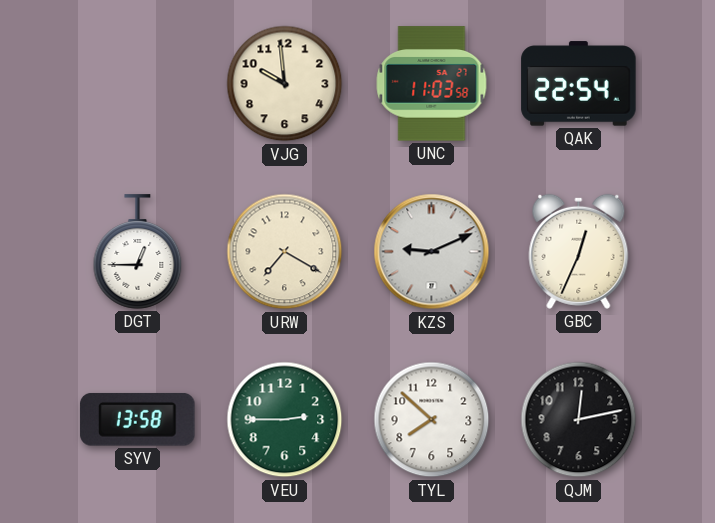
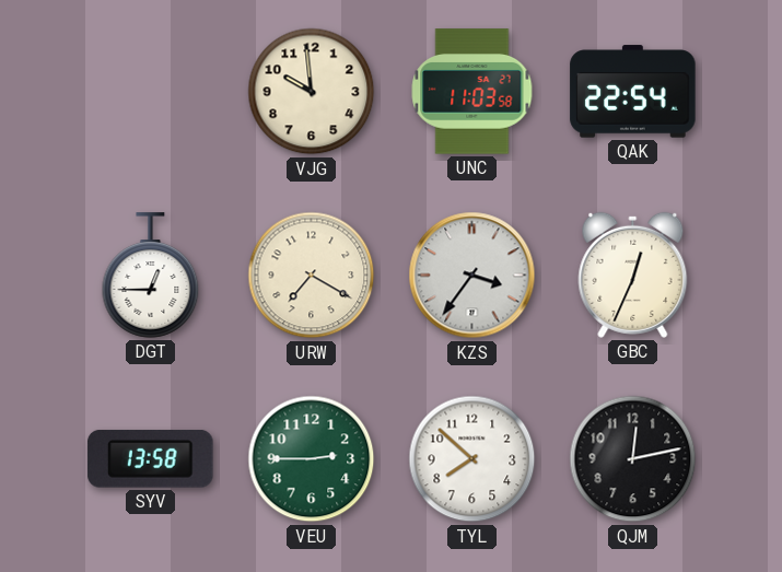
KZS: 9:11 -> 3:36
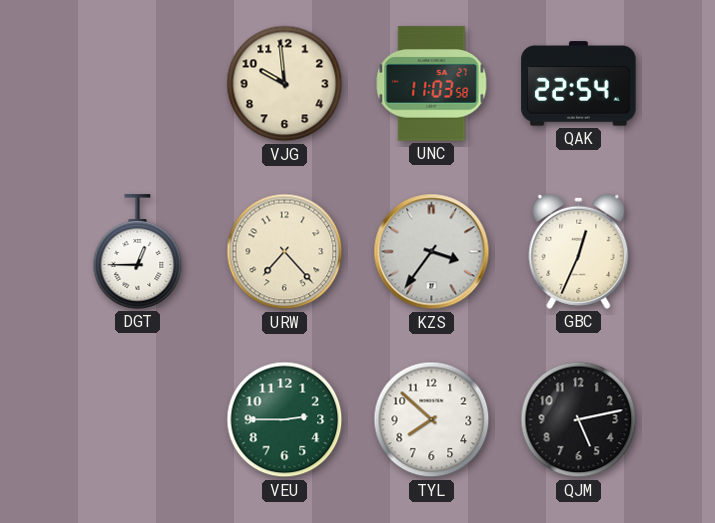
URW: 7:20 -> 7:23
SYV: 13:58 -> none
QJM: 12:13 -> 5:13
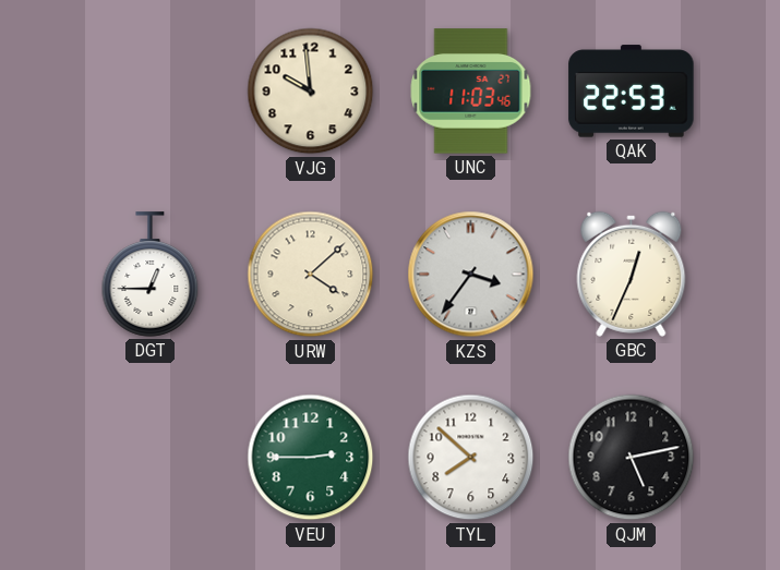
UNC: 11:03:58 -> 11:03:46
QAK: 22:54 -> 22:53
URW: 7:23 -> 4:08
